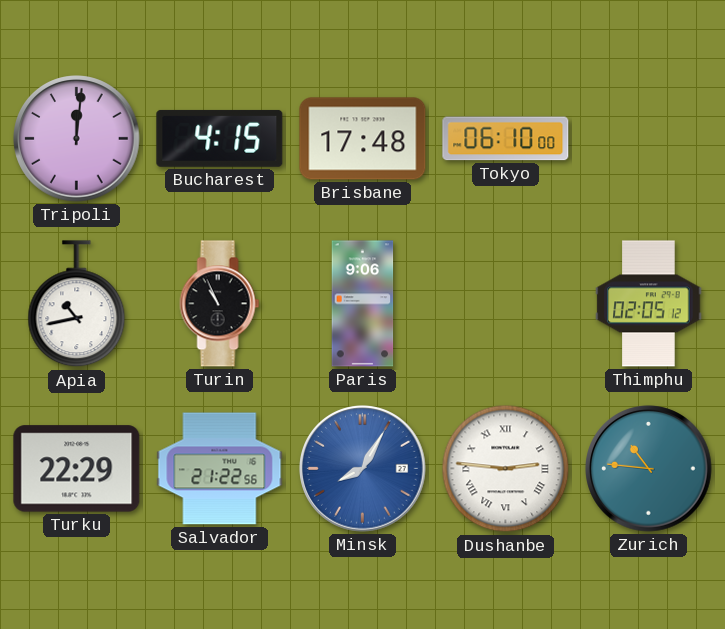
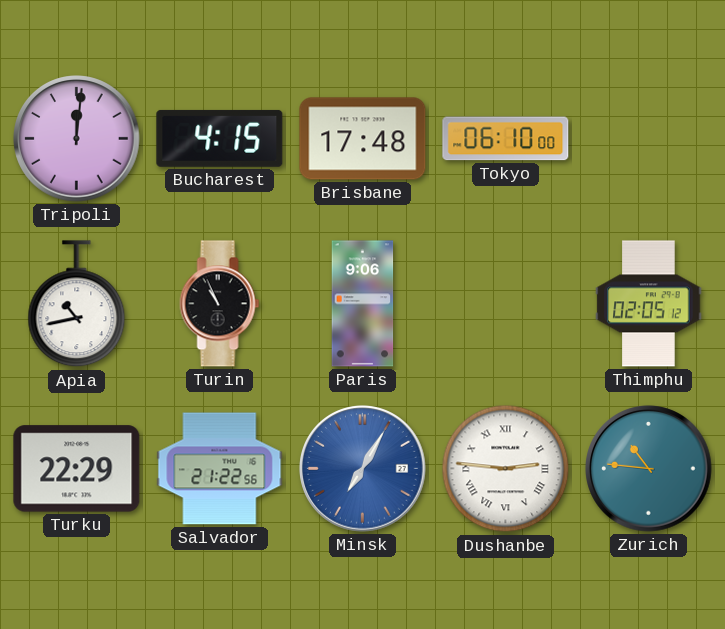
Minsk: 8:05 -> 7:05
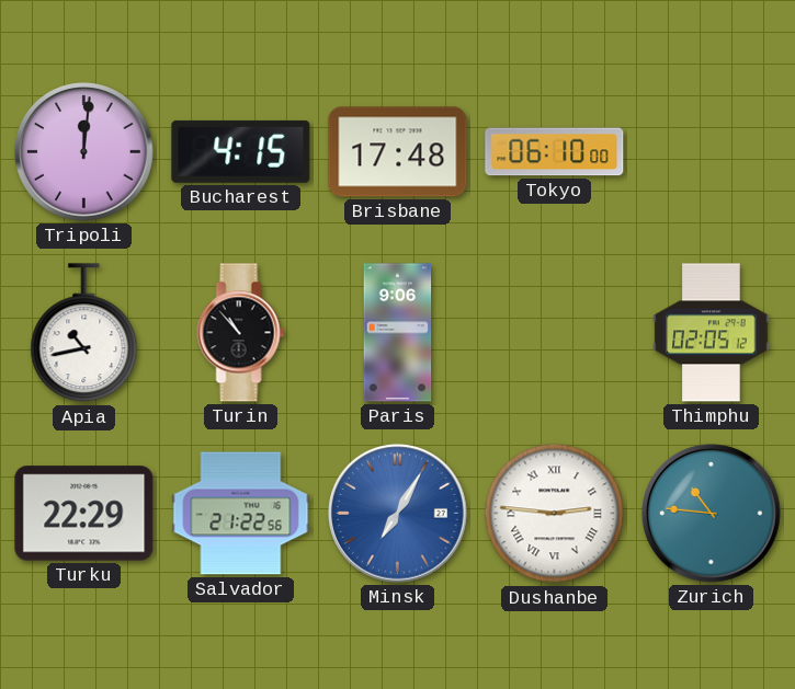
Turin: 10:56 -> 10:53
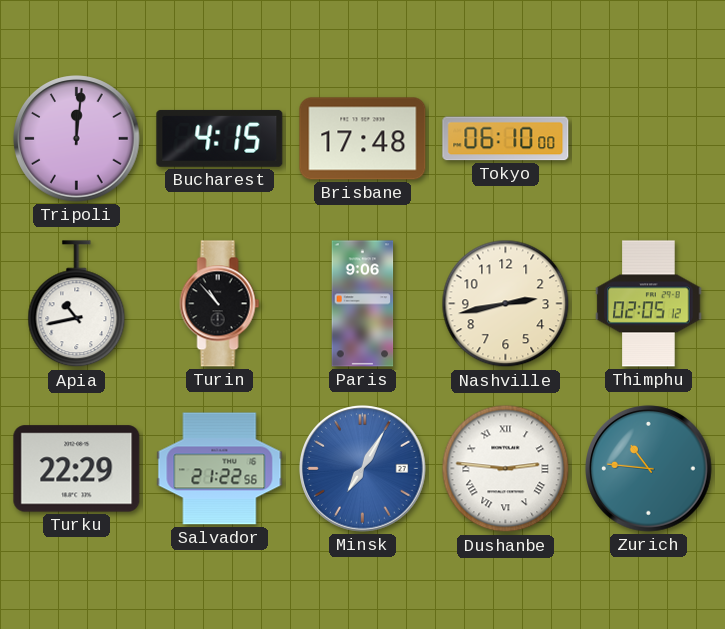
Nashville: none -> 2:43
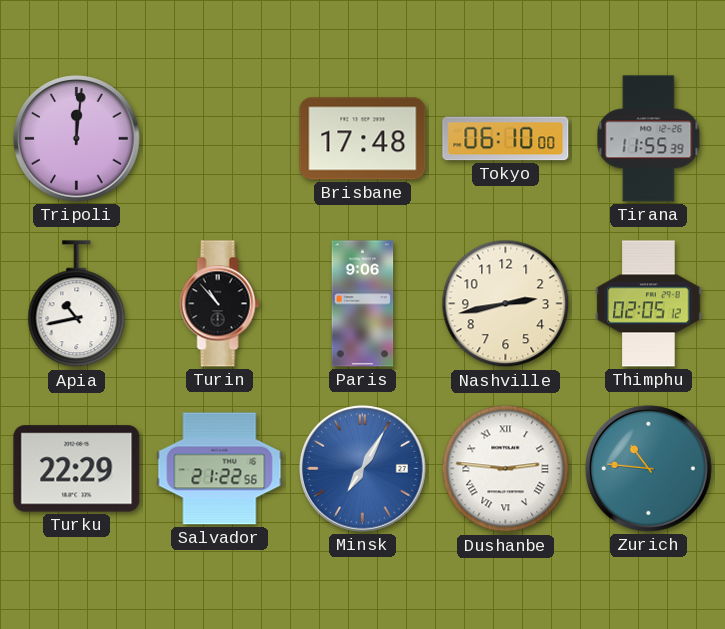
Bucharest: 4:15 -> none
Tirana: none -> 11:55
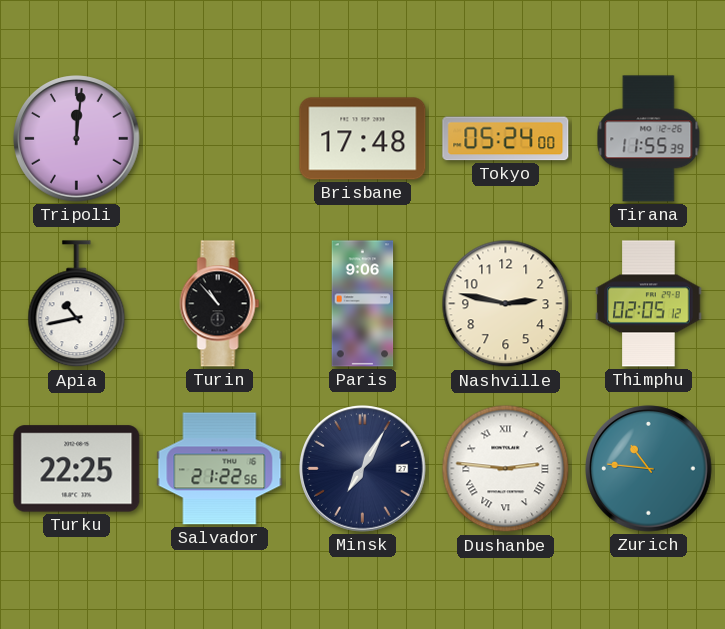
Tokyo: 06:10 -> 05:24
Nashville: 2:43 -> 2:47
Turku: 22:29 -> 22:25
Minsk dial: blue -> navy
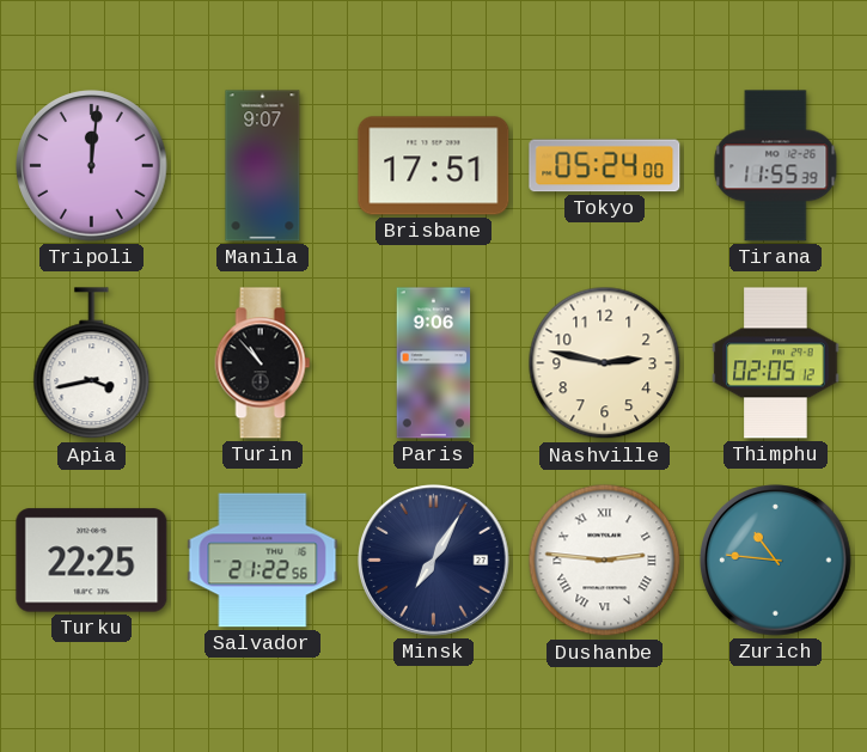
Manila: none -> 9:07
Brisbane: 17:48 -> 17:51
Apia: 10:43 -> 3:43
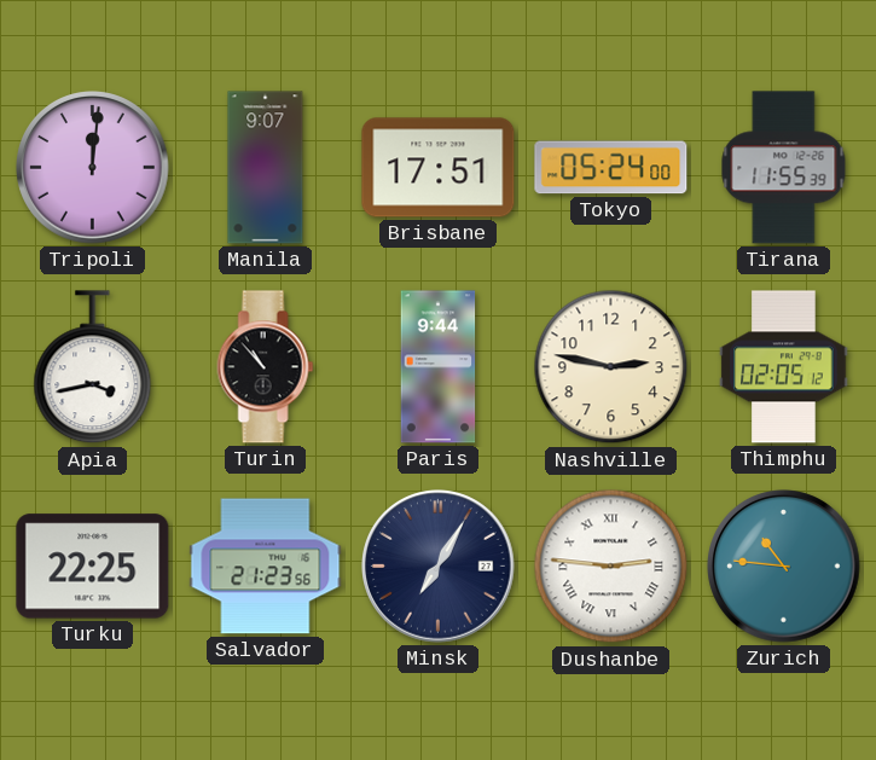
Paris: 9:06 -> 9:44
Salvador: 21:22 -> 21:23
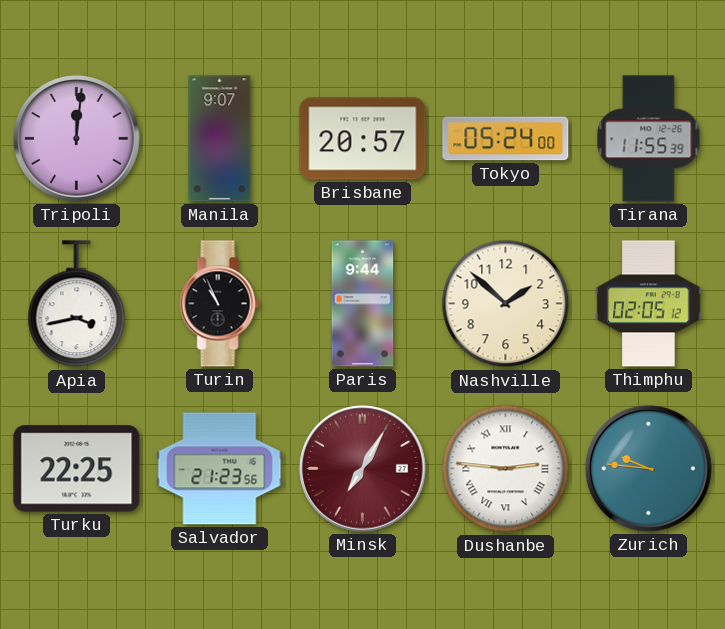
Brisbane: 17:51 -> 20:57
Turin: 10:53 -> 10:56
Nashville: 2:47 -> 1:52
Minsk dial: navy -> burgundy
Zurich: 10:46 -> 9:46
